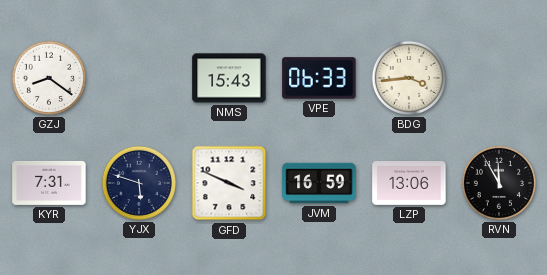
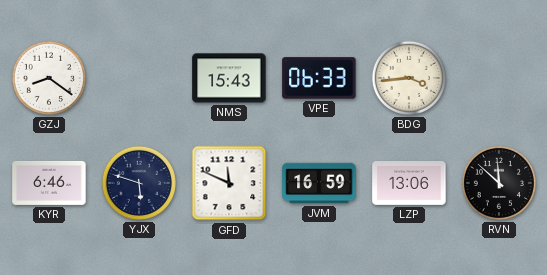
KYR: 7:31 -> 6:46
GFD: 3:49 -> 11:49
RVN: 11:55 -> 11:52
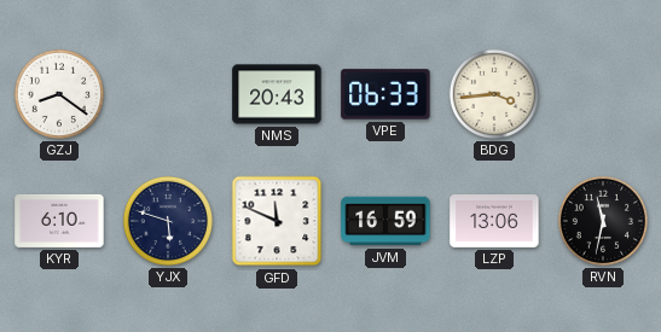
NMS: 15:43 -> 20:43
KYR: 6:46 -> 6:10
RVN: 11:52 -> 11:32
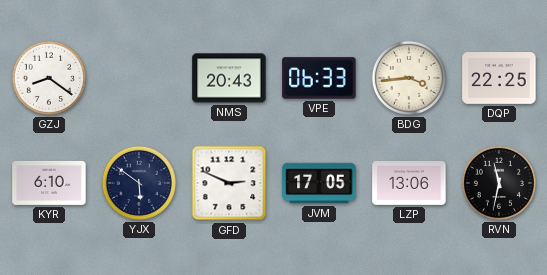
DQP: none -> 22:25
YJX: 5:48 -> 5:51
GFD: 11:49 -> 2:49
JVM: 16:59 -> 17:05
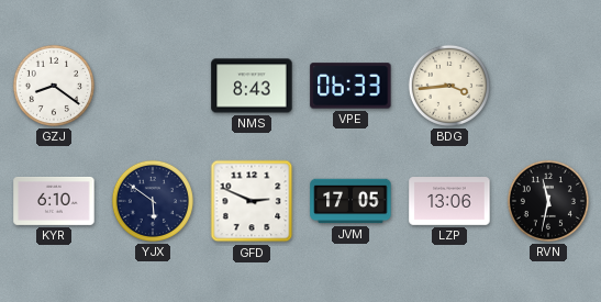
NMS: 20:43 -> 8:43
DQP: 22:25 -> none
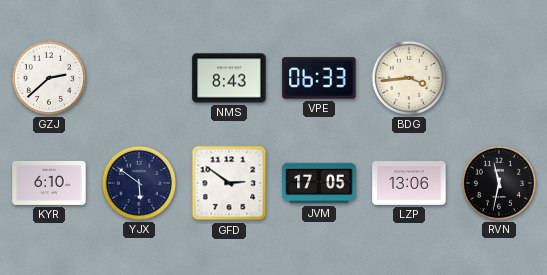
GZJ: 8:21 -> 2:38
GFD: 2:49 -> 2:51
